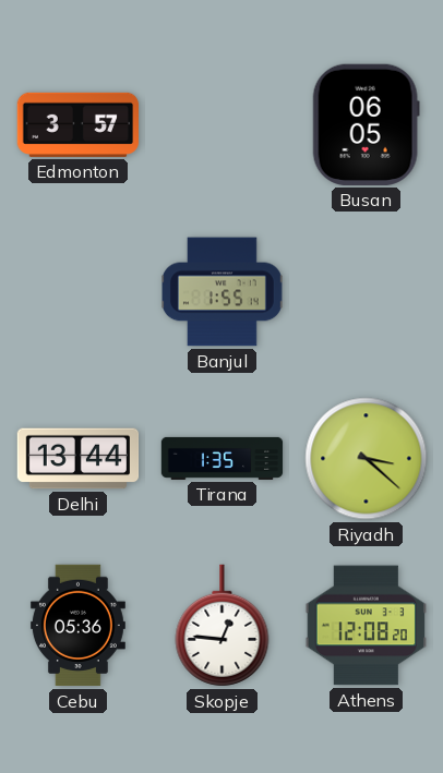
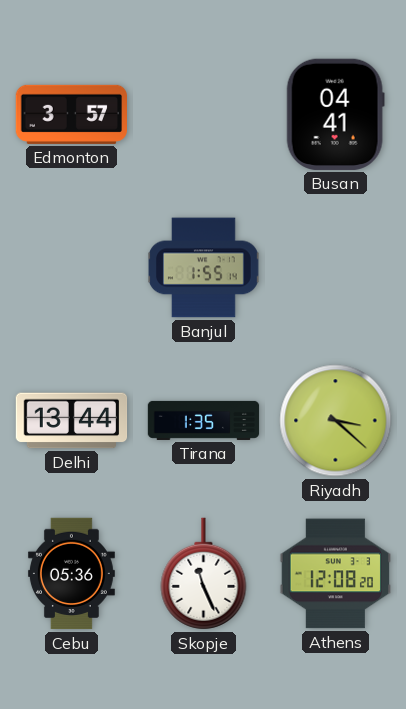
Busan: 06:05 -> 04:41
Skopje: 12:46 -> 11:26
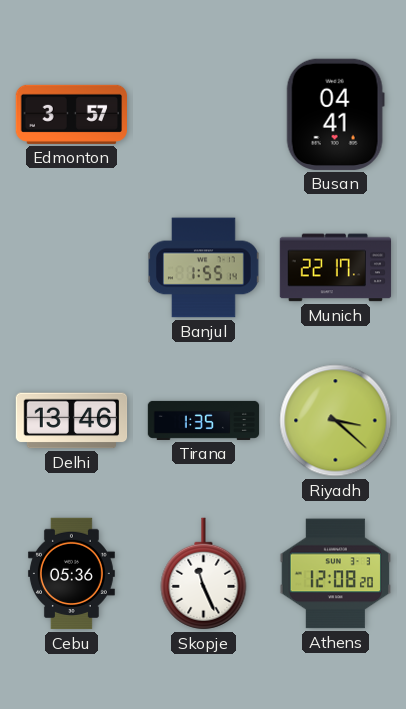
Munich: none -> 22:17
Delhi: 13:44 -> 13:46
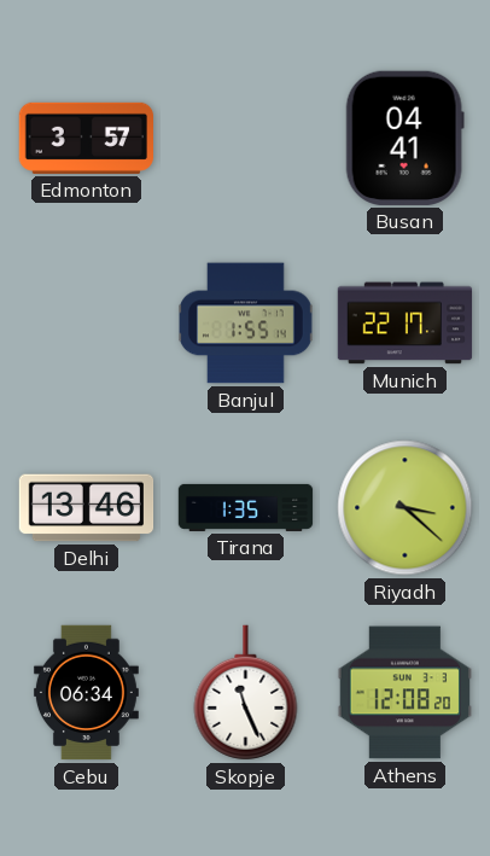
Cebu: 05:36 -> 06:34
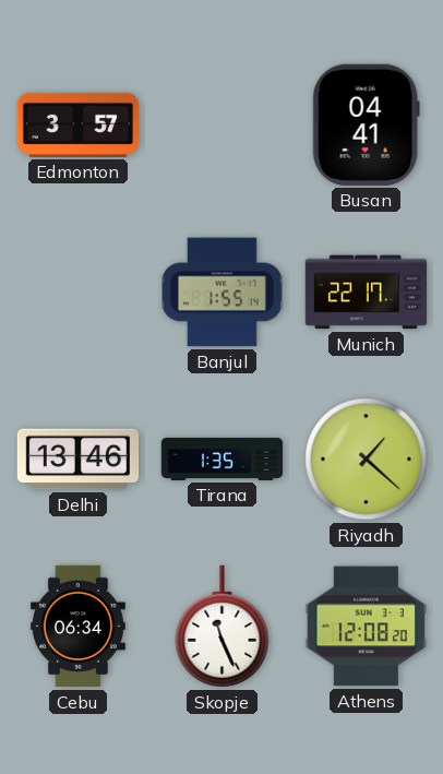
Riyadh: 3:22 -> 1:22
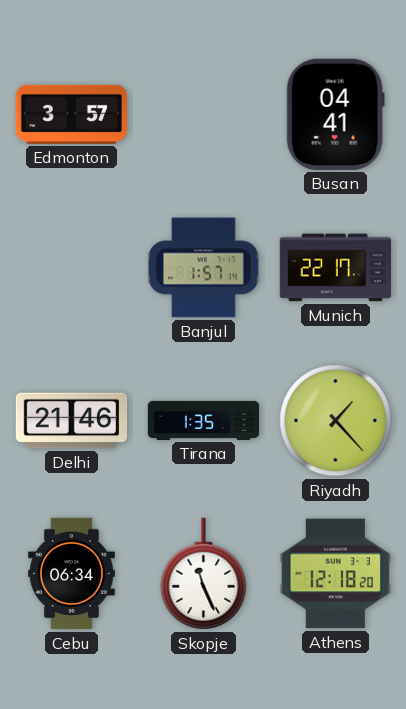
Banjul: 1:55 -> 1:57
Delhi: 13:46 -> 21:46
Riyadh: 1:22 -> 1:23
Athens: 12:08 -> 12:18
